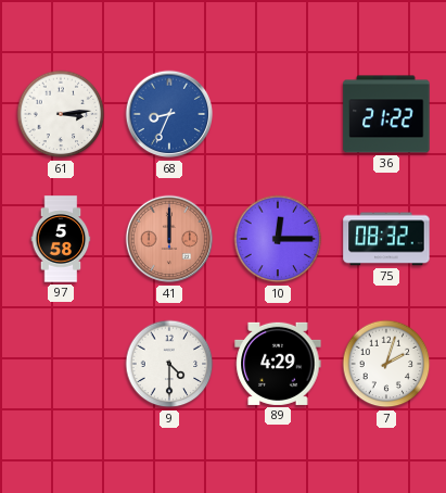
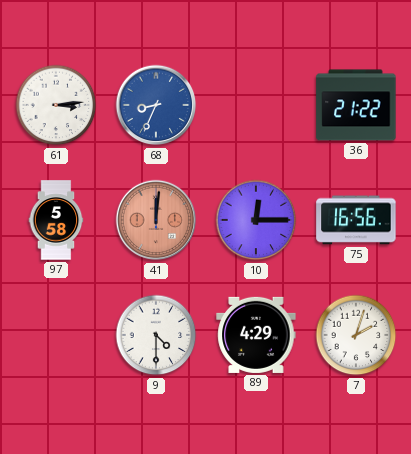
41: 12:00 -> 12:01
75: 08:32 -> 16:56
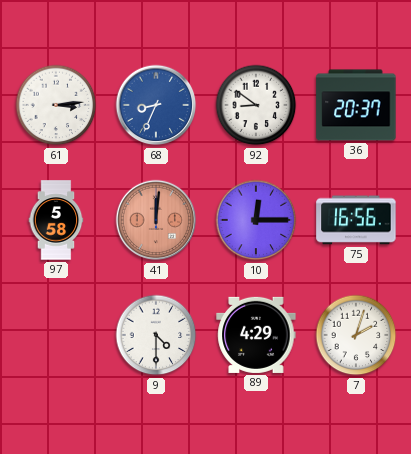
92: none -> 8:51
36: 21:22 -> 20:37
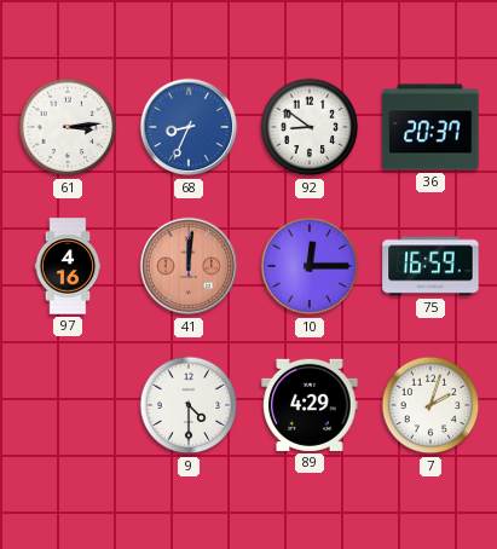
97: 5:58 -> 4:16
75: 16:56 -> 16:59
